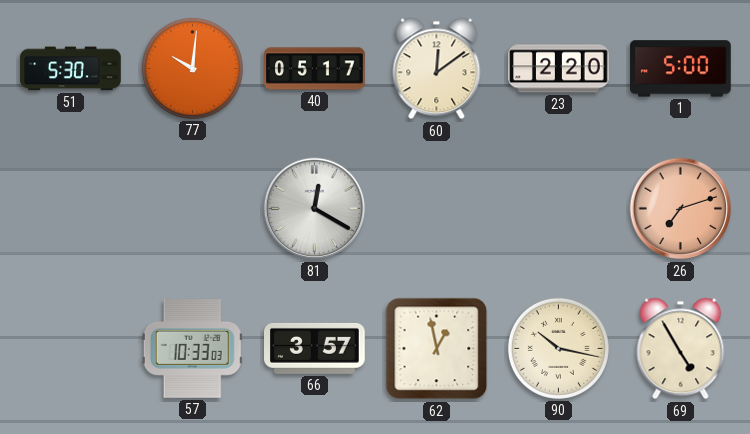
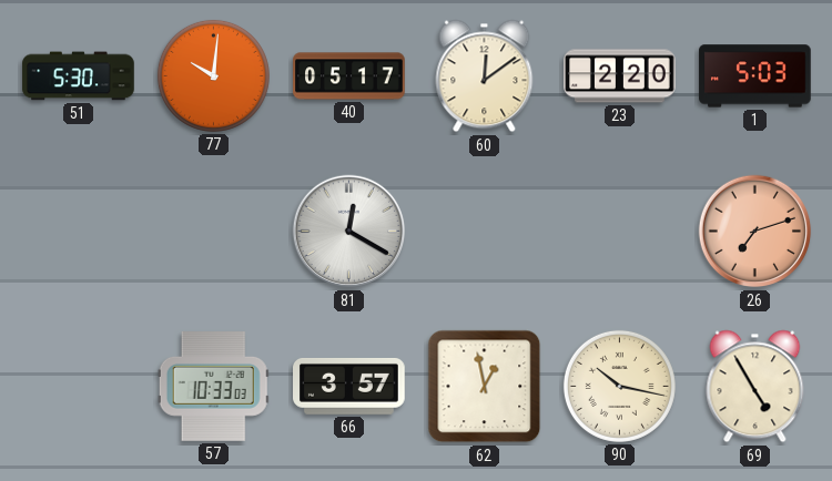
1: 5:00 -> 5:03
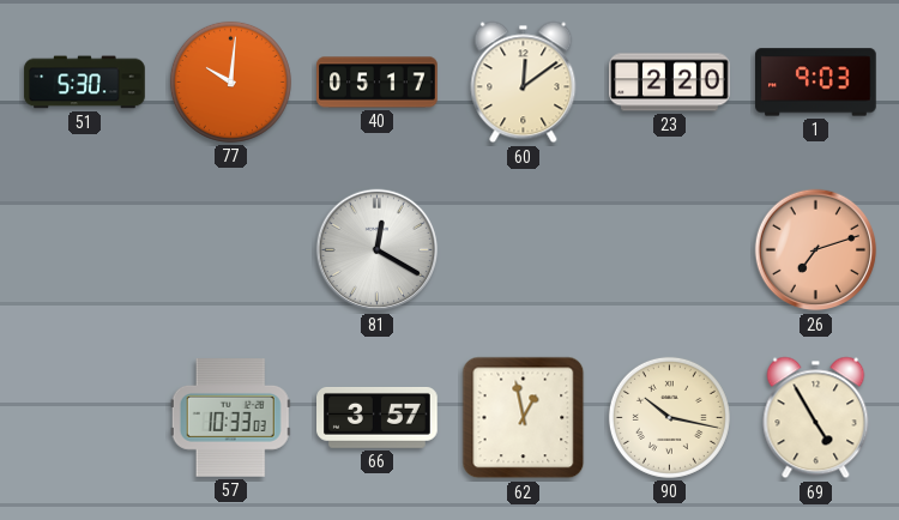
1: 5:03 -> 9:03
